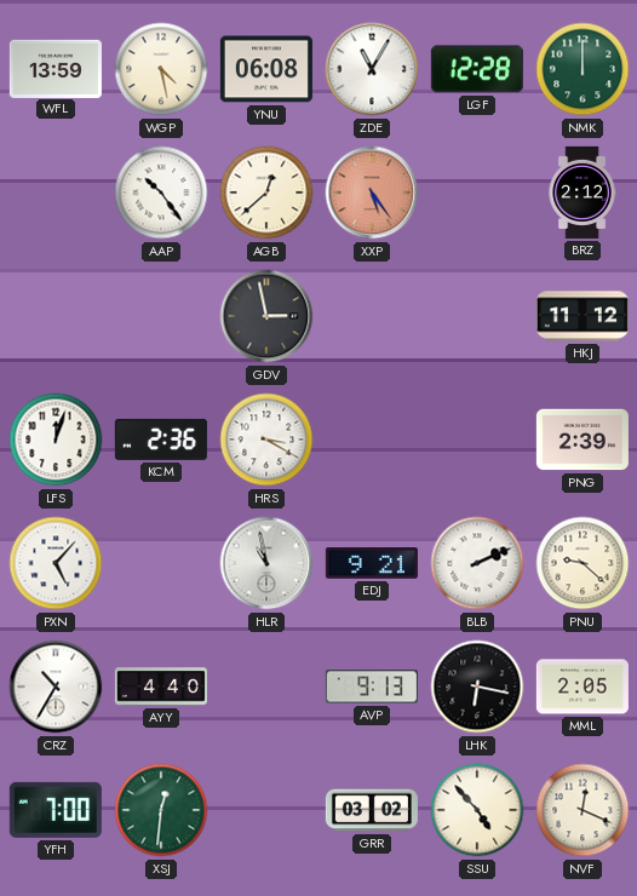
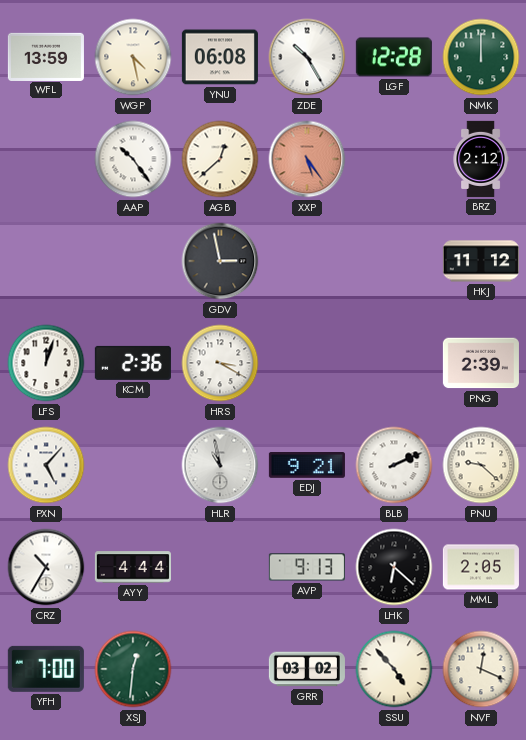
ZDE: 11:05 -> 10:25
AYY: 4:40 -> 4:44
LHK: 6:17 -> 6:22
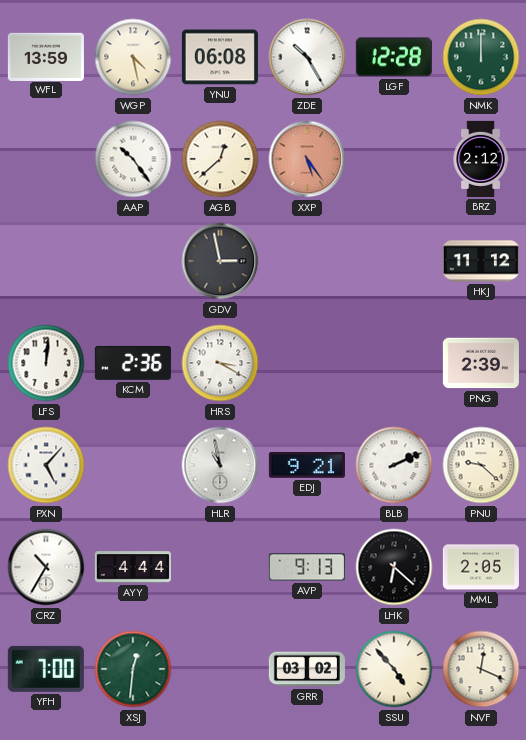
LFS: 12:03 -> 12:01
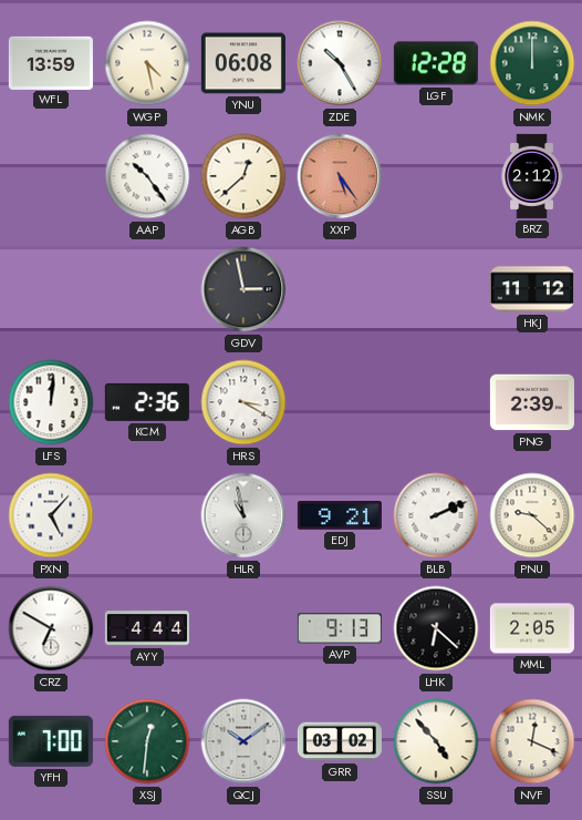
CRZ: 10:35 -> 6:50
QCJ: none -> 10:09
